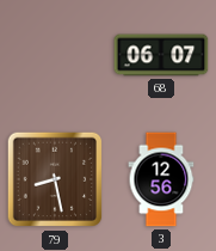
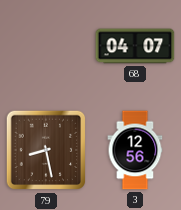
68: 06:07 -> 04:07
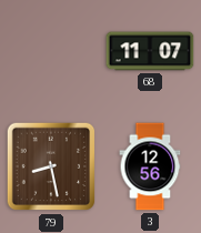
68: 04:07 -> 11:07
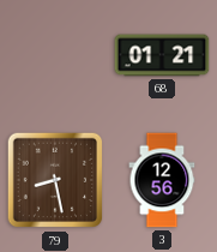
68: 11:07 -> 01:21
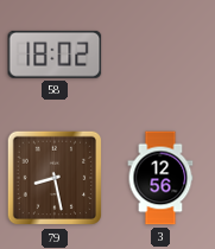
58: none -> 18:02
68: 01:21 -> none
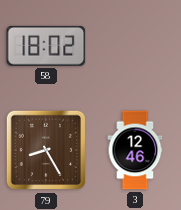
79: 8:28 -> 8:25
3: 12:56 -> 12:46
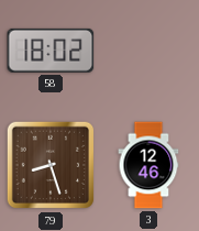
79: 8:25 -> 8:27
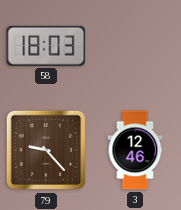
58: 18:02 -> 18:03
79: 8:27 -> 9:23
